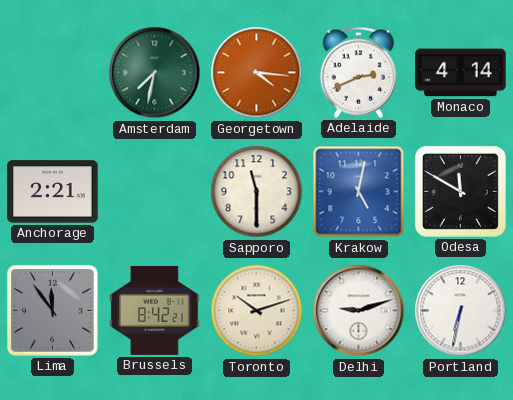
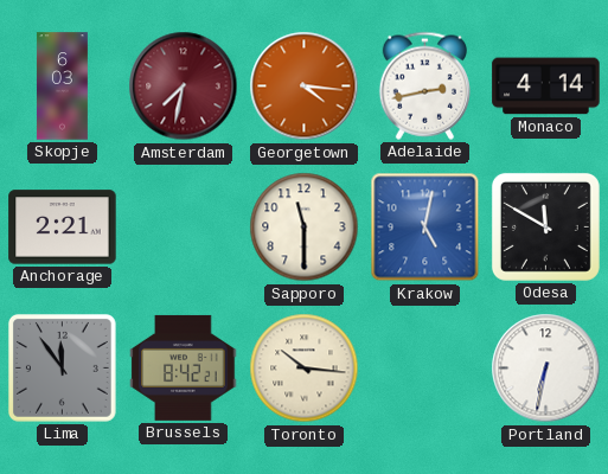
Skopje: none -> 6:03
Amsterdam dial: green -> burgundy
Adelaide: 2:41 -> 2:43
Toronto: 10:12 -> 10:16
Delhi: 9:12 -> none
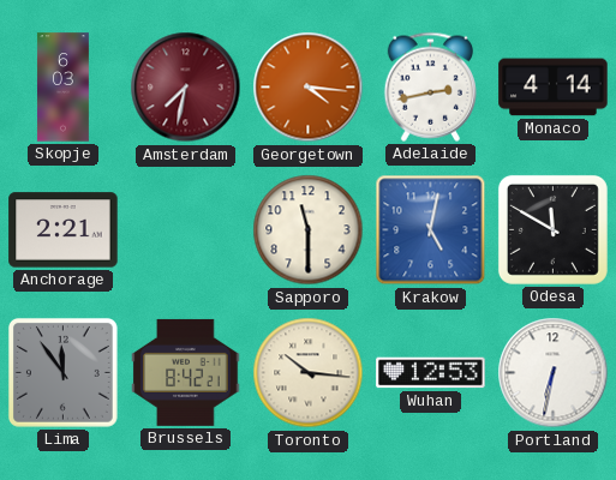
Wuhan: none -> 12:53
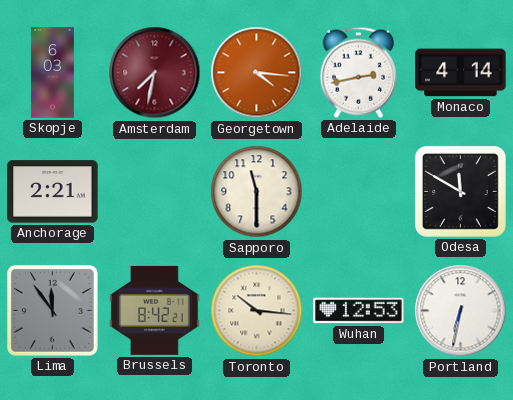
Krakow: 5:02 -> none
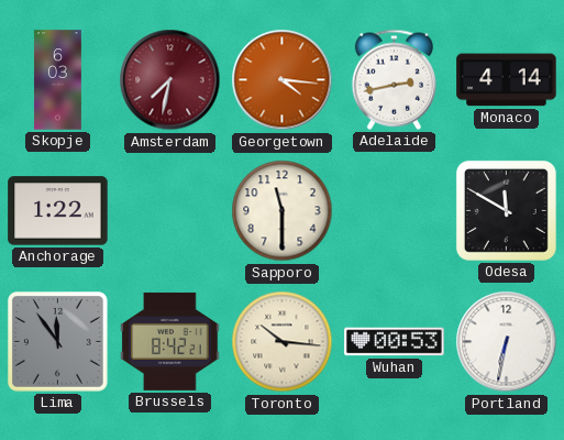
Anchorage: 2:21 -> 1:22
Wuhan: 12:53 -> 00:53
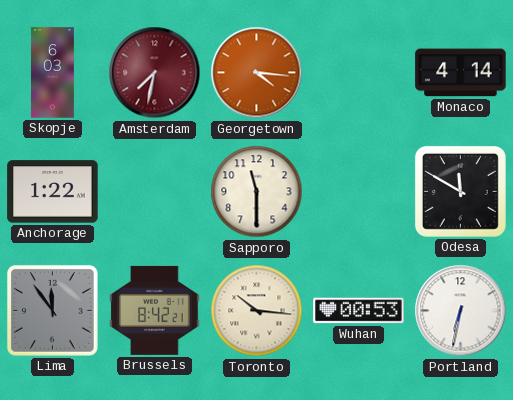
Adelaide: 2:43 -> none
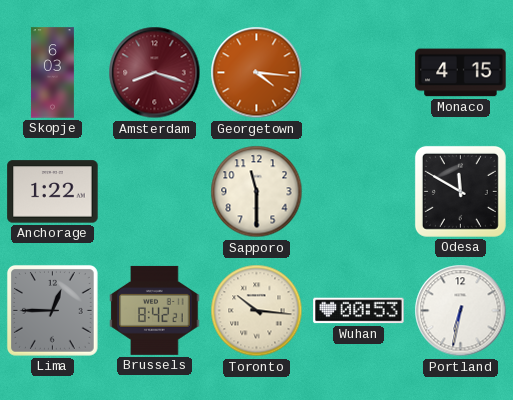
Amsterdam: 7:32 -> 8:18
Monaco: 4:14 -> 4:15
Lima: 11:54 -> 12:45
